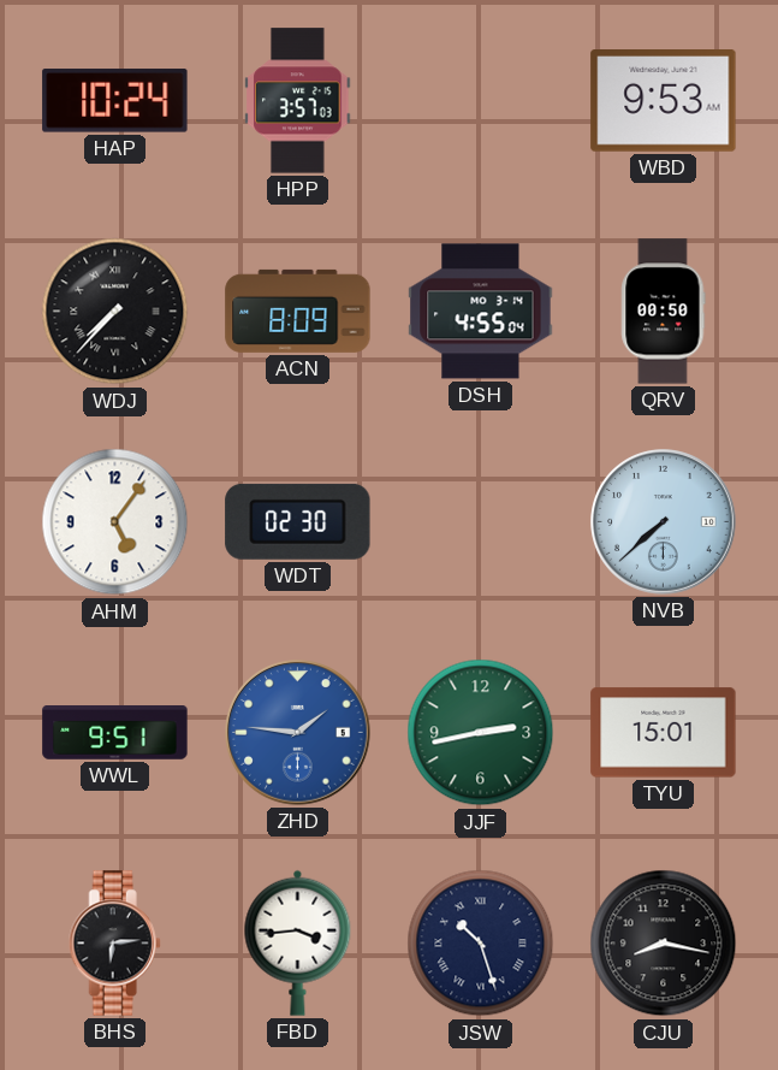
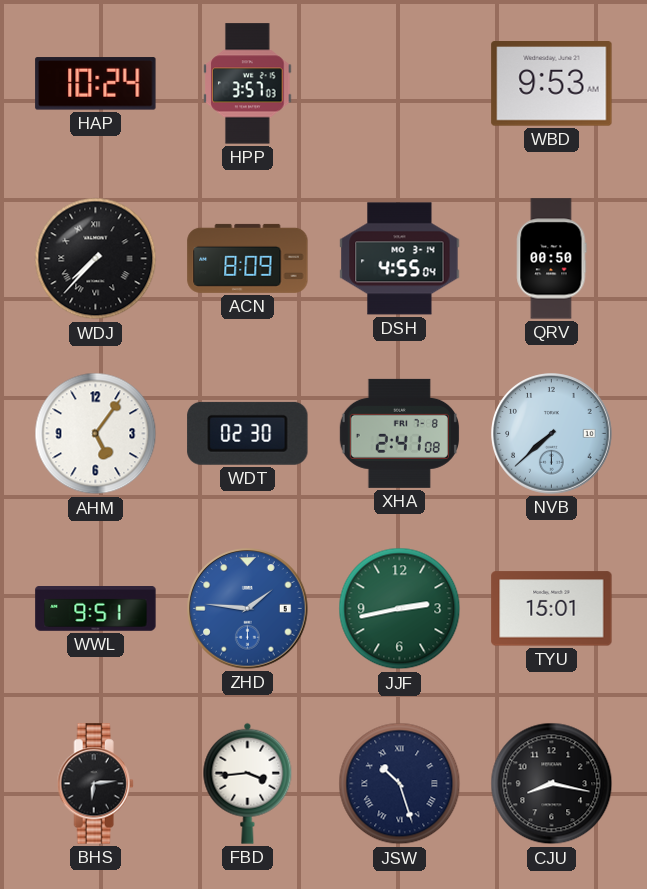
XHA: none -> 2:41
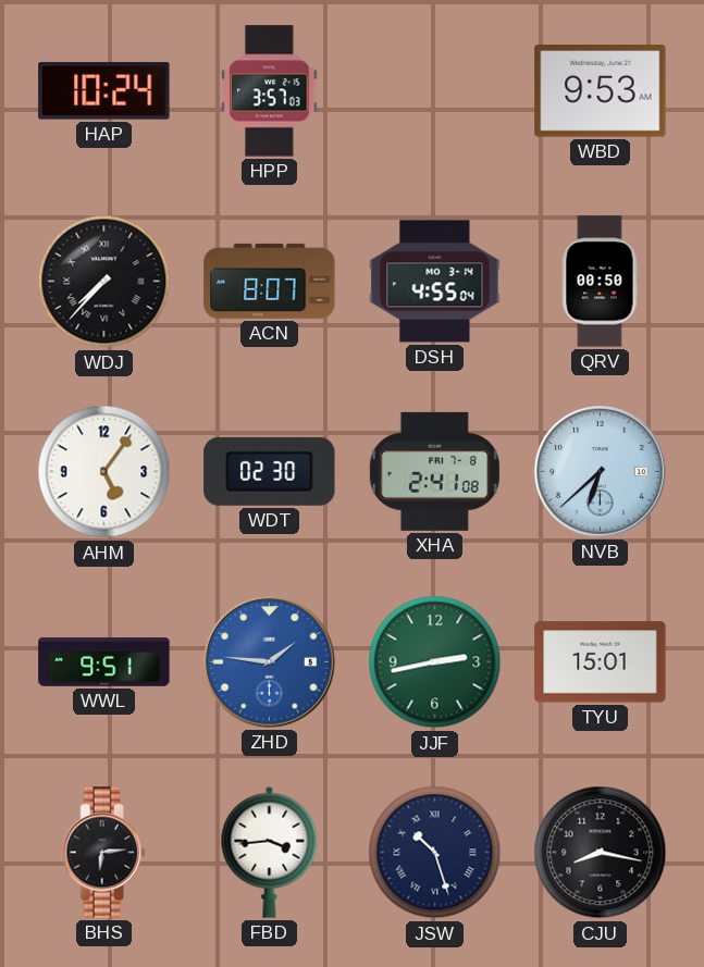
ACN: 8:09 -> 8:07
NVB: 7:38 -> 6:38
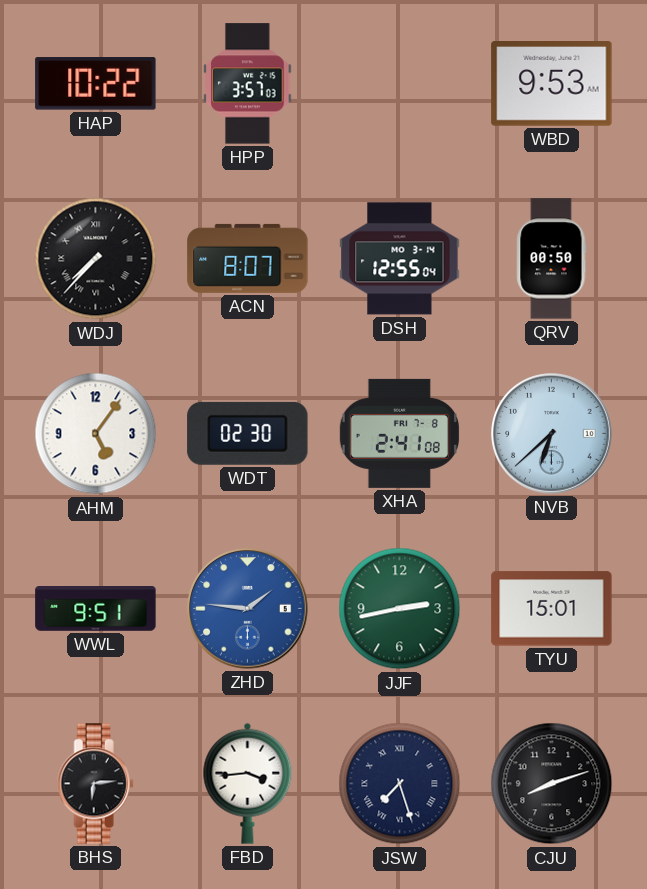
HAP: 10:24 -> 10:22
DSH: 4:55 -> 12:55
JSW: 10:27 -> 7:27
CJU: 8:17 -> 8:12
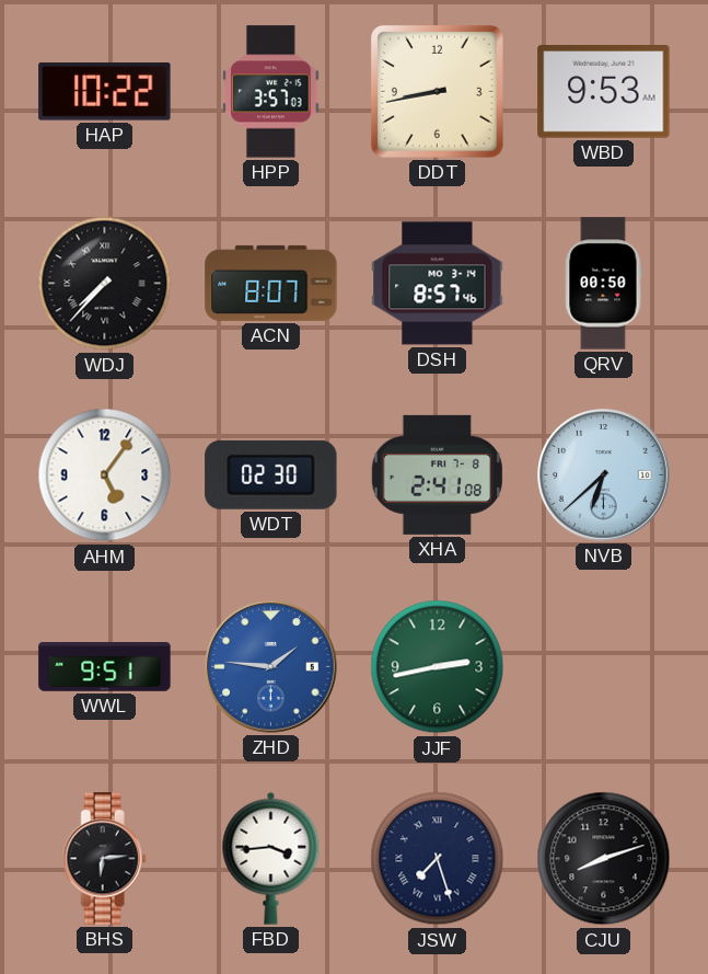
DDT: none -> 8:43
DSH: 12:55 -> 8:57
TYU: 15:01 -> none
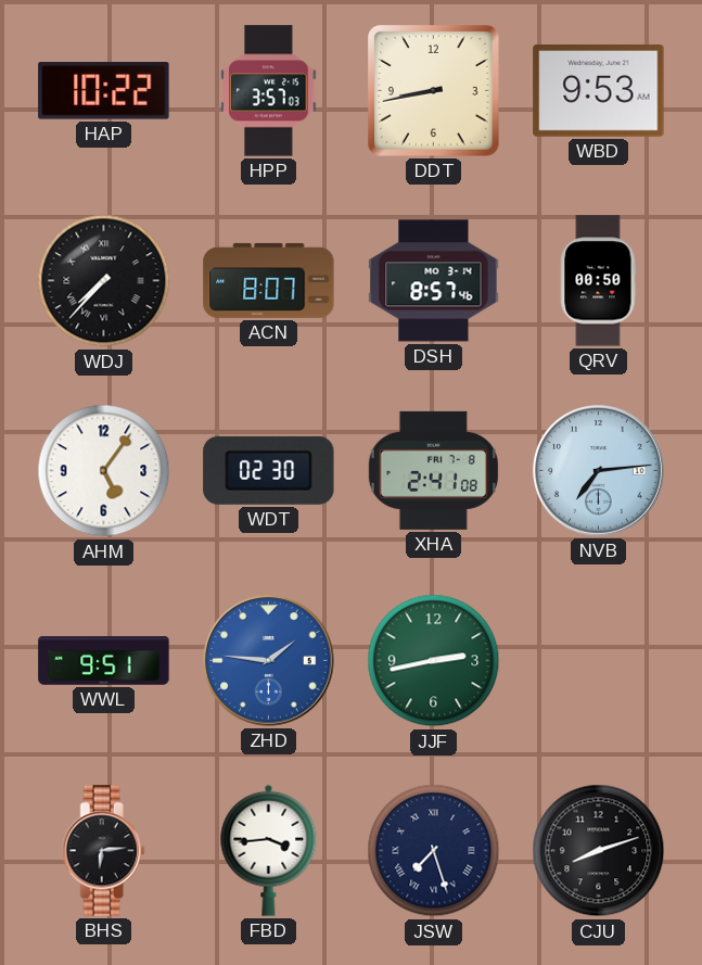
NVB: 6:38 -> 7:14
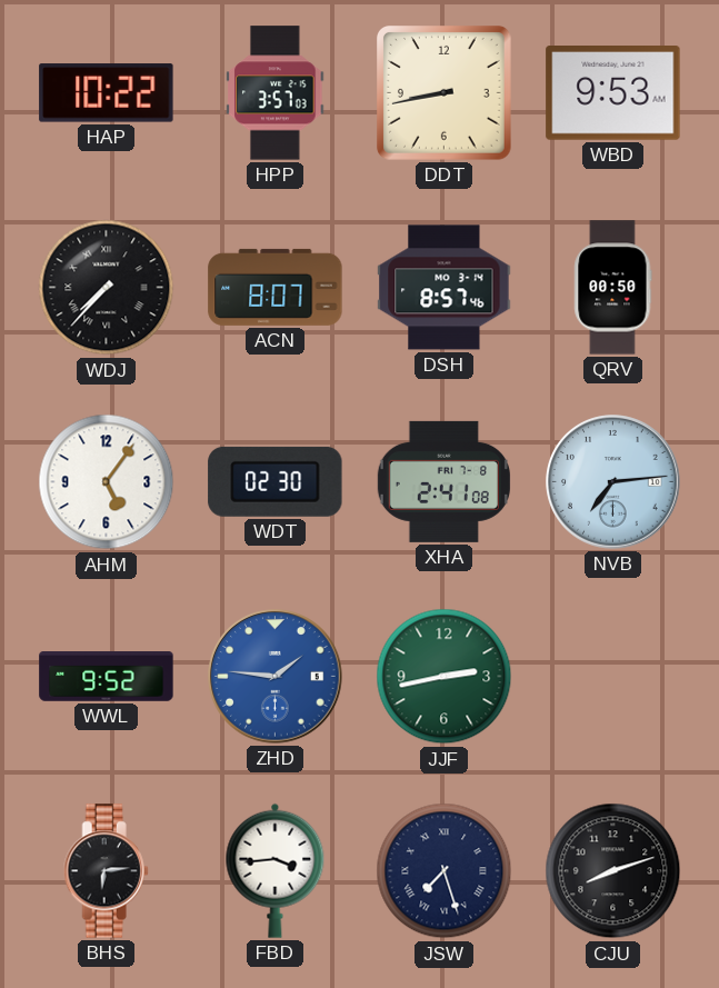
WWL: 9:51 -> 9:52
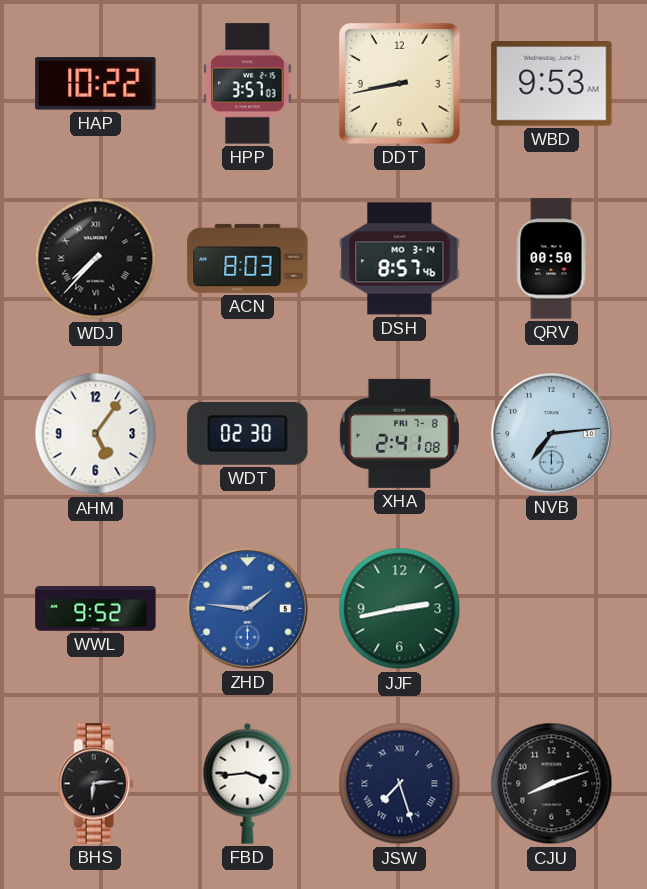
ACN: 8:07 -> 8:03
